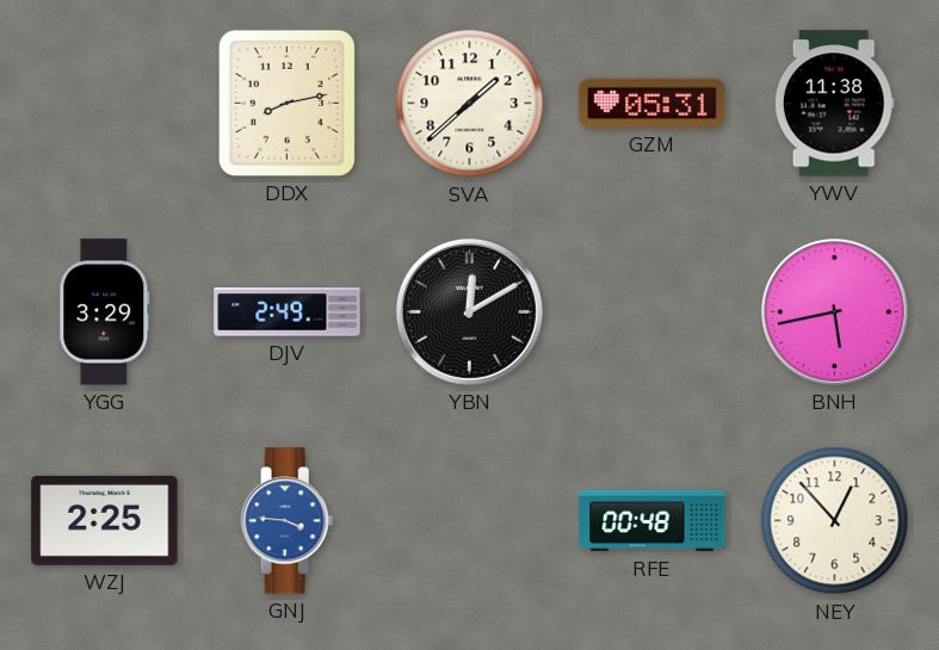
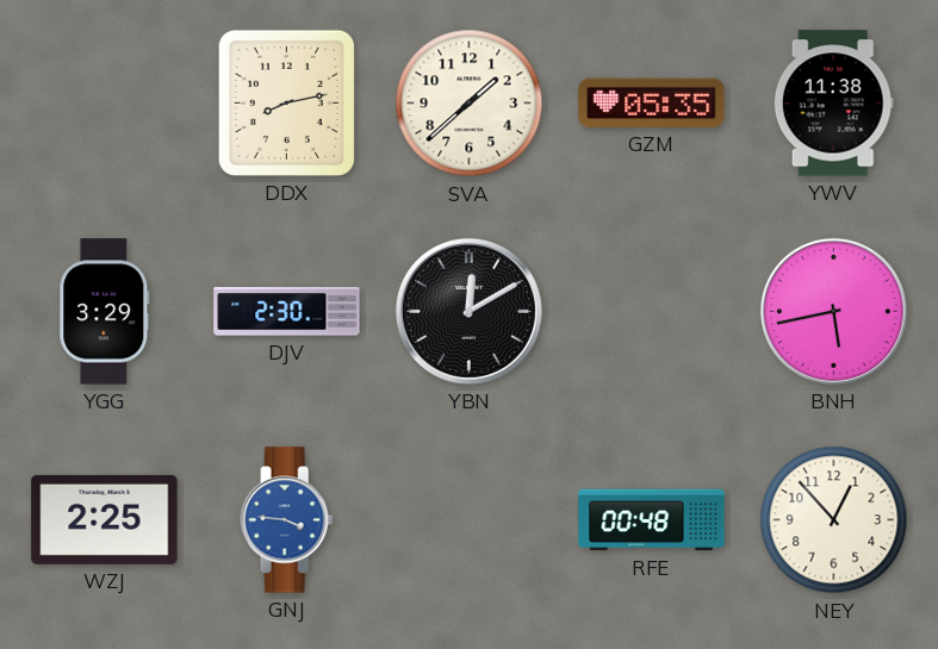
GZM: 05:31 -> 05:35
DJV: 2:49 -> 2:30
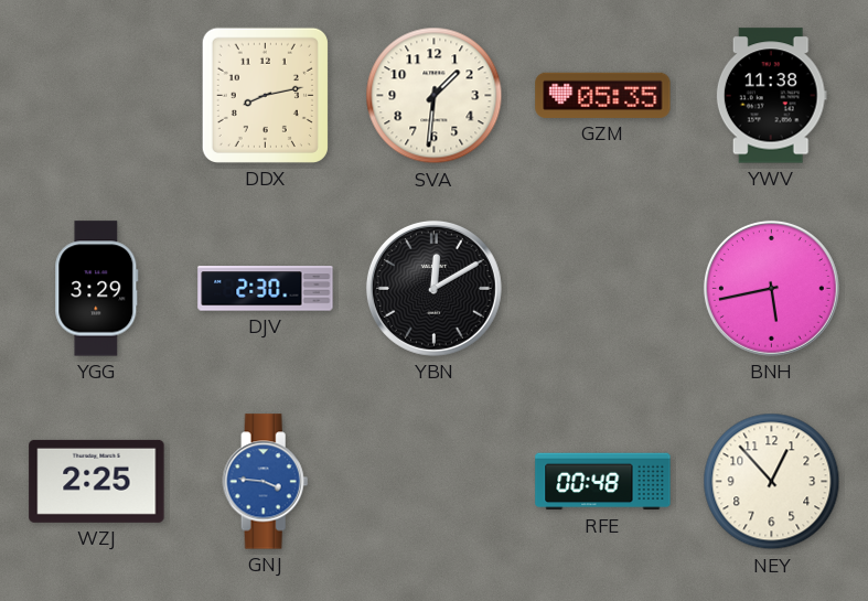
SVA: 1:38 -> 1:31
